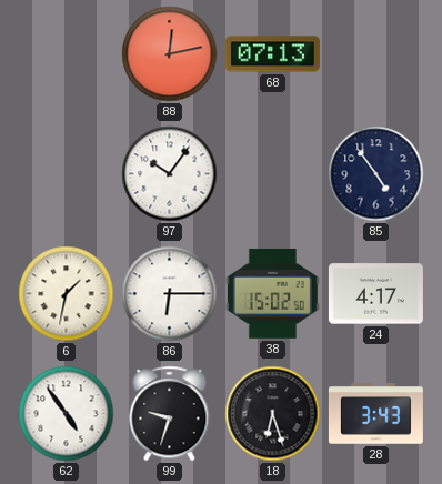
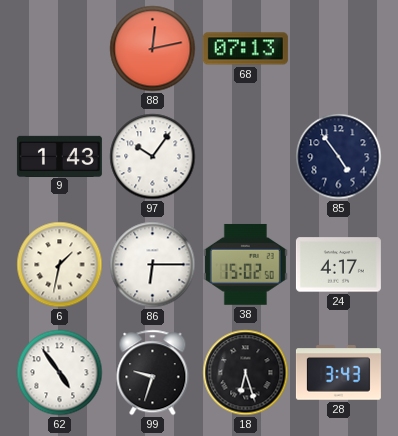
9: none -> 1:43
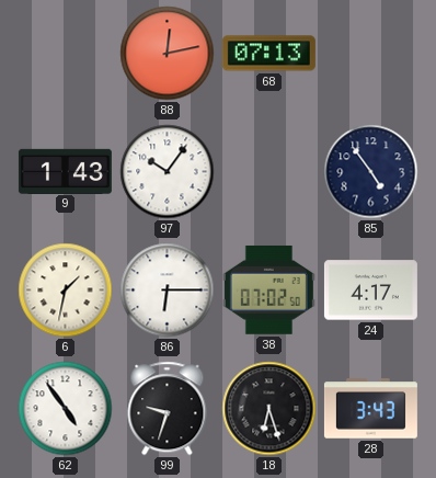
38: 15:02 -> 07:02
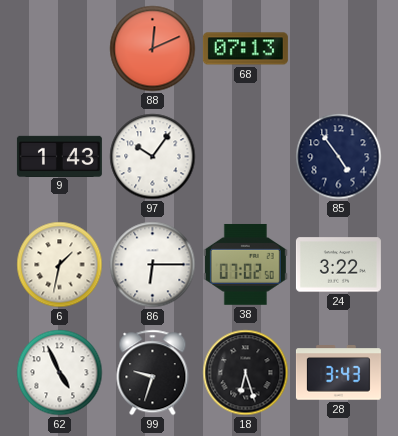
88: 12:13 -> 12:11
24: 4:17 -> 3:22
62: 4:54 -> 4:56
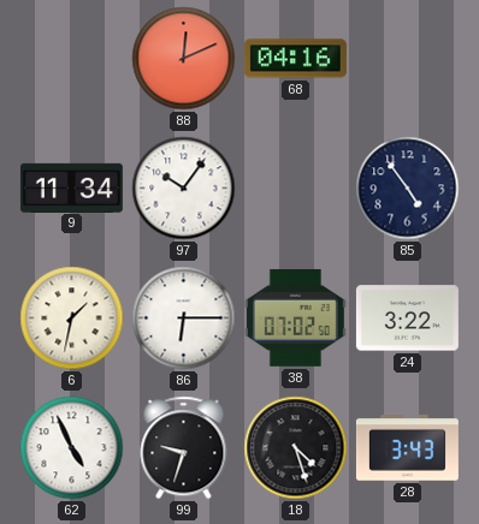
68: 07:13 -> 04:16
9: 1:43 -> 11:34
18: 6:27 -> 4:27
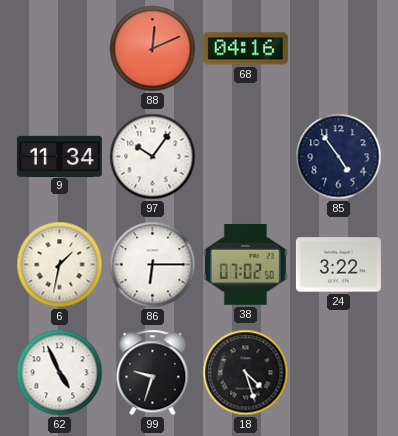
28: 3:43 -> none
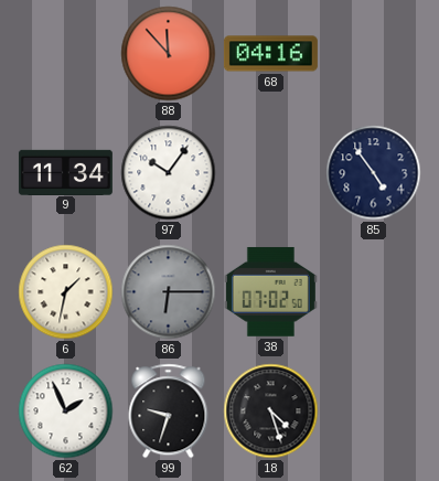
88: 12:11 -> 11:53
86 dial: white -> grey
24: 3:22 -> none
62: 4:56 -> 1:56
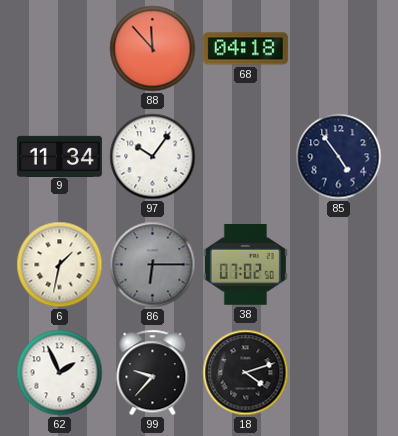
68: 04:16 -> 04:18
99: 9:33 -> 9:37
18: 4:27 -> 4:12
